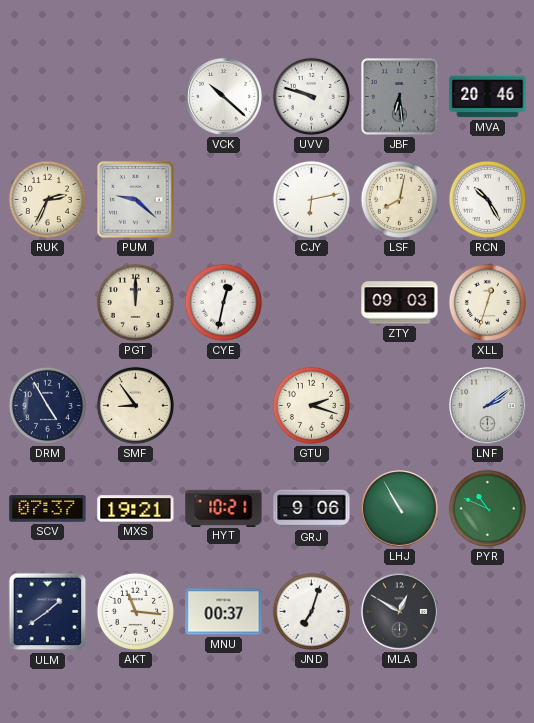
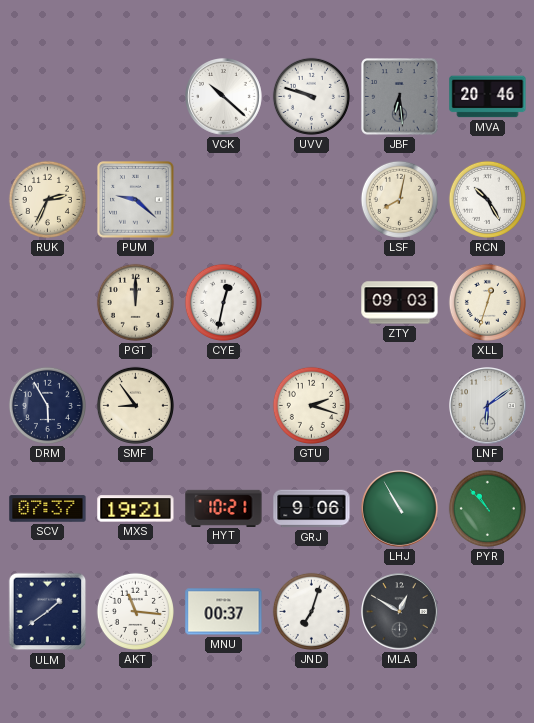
CJY: 6:13 -> none
DRM: 4:55 -> 5:55
LNF: 2:09 -> 6:09
PYR: 10:49 -> 10:53
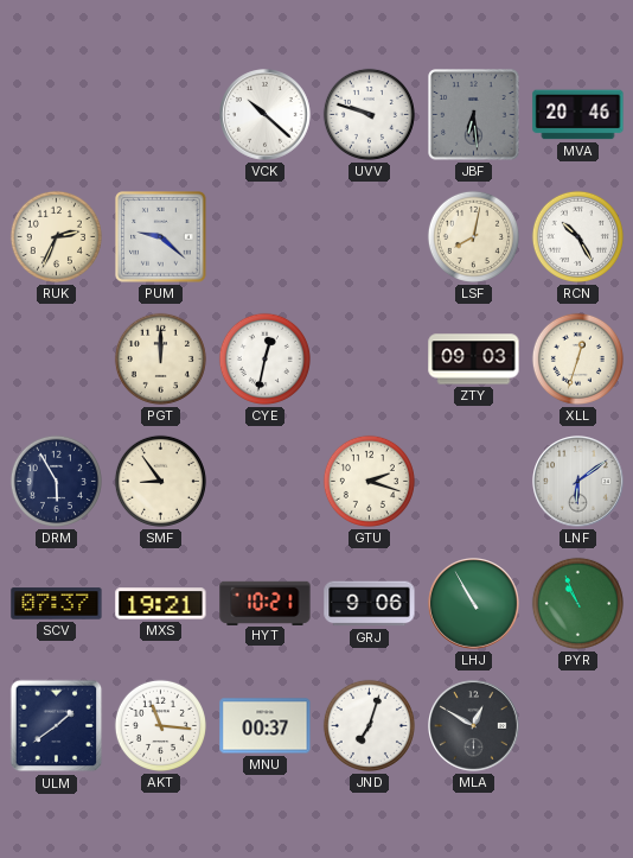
PYR: 10:53 -> 10:56
